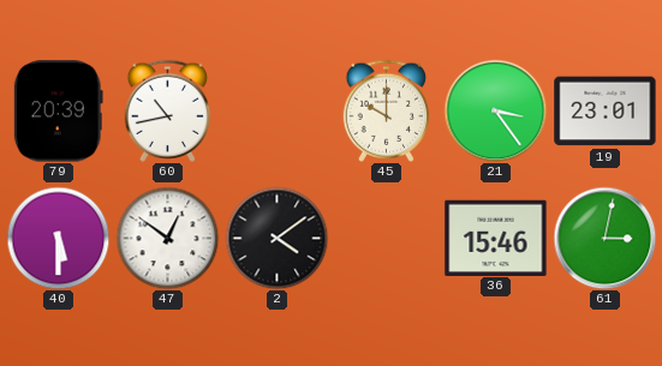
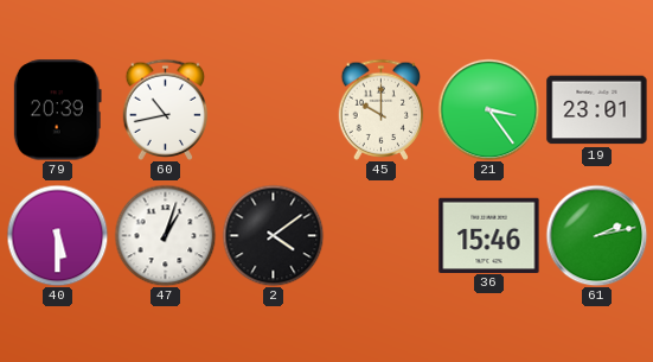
47: 12:51 -> 1:03
61: 3:02 -> 2:13
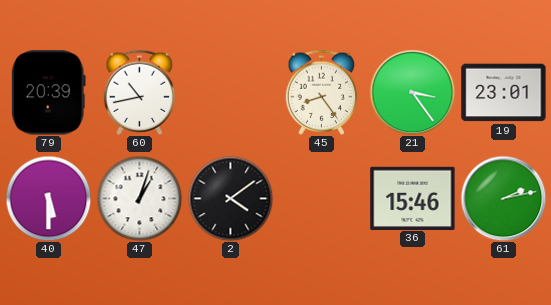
45: 10:00 -> 8:24
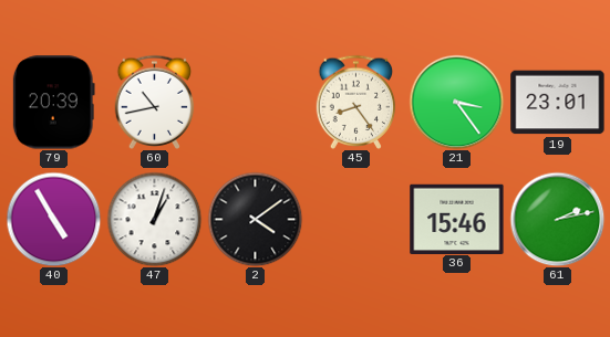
40: 5:30 -> 4:55
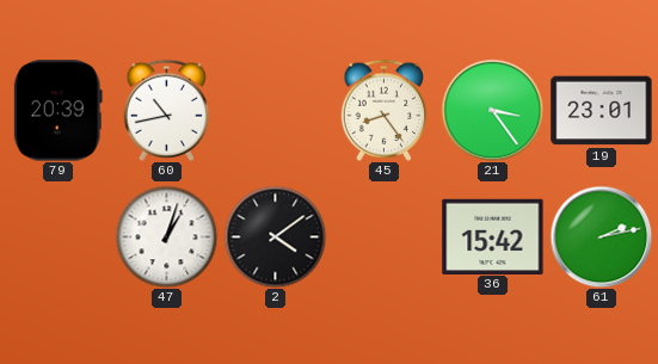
40: 4:55 -> none
36: 15:46 -> 15:42
